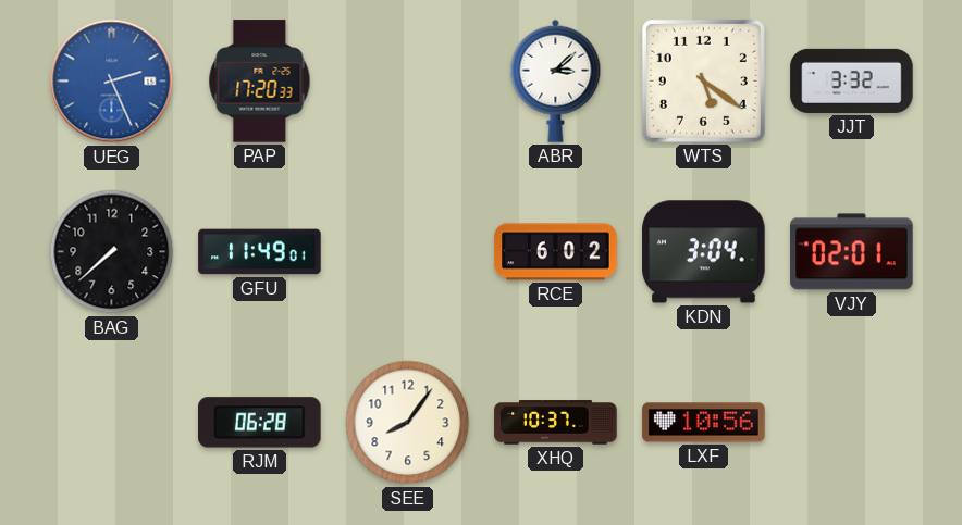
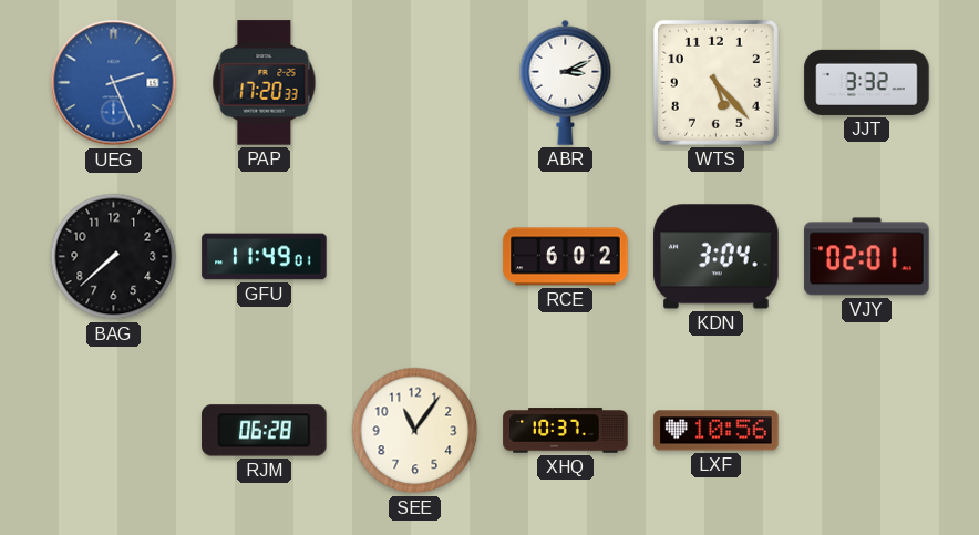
ABR: 3:08 -> 3:11
WTS: 5:21 -> 5:23
SEE: 8:06 -> 11:06
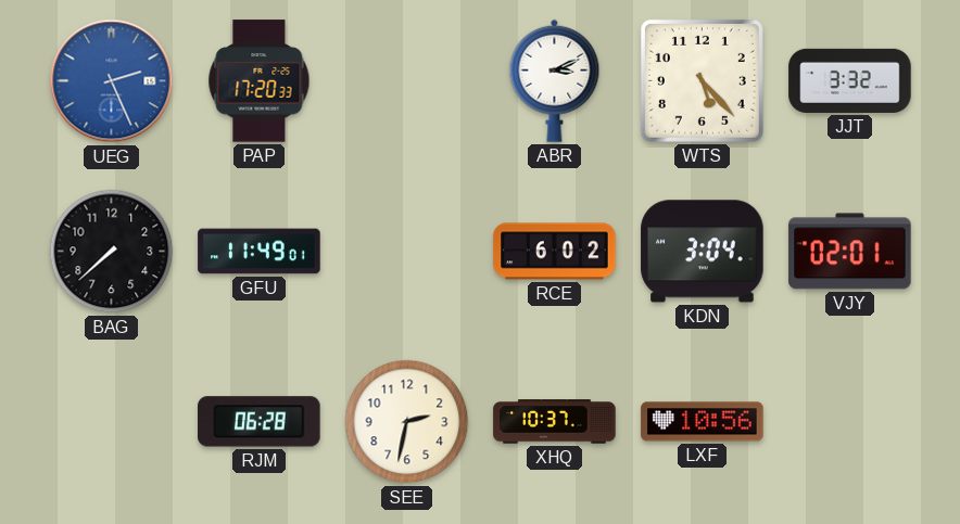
SEE: 11:06 -> 2:32
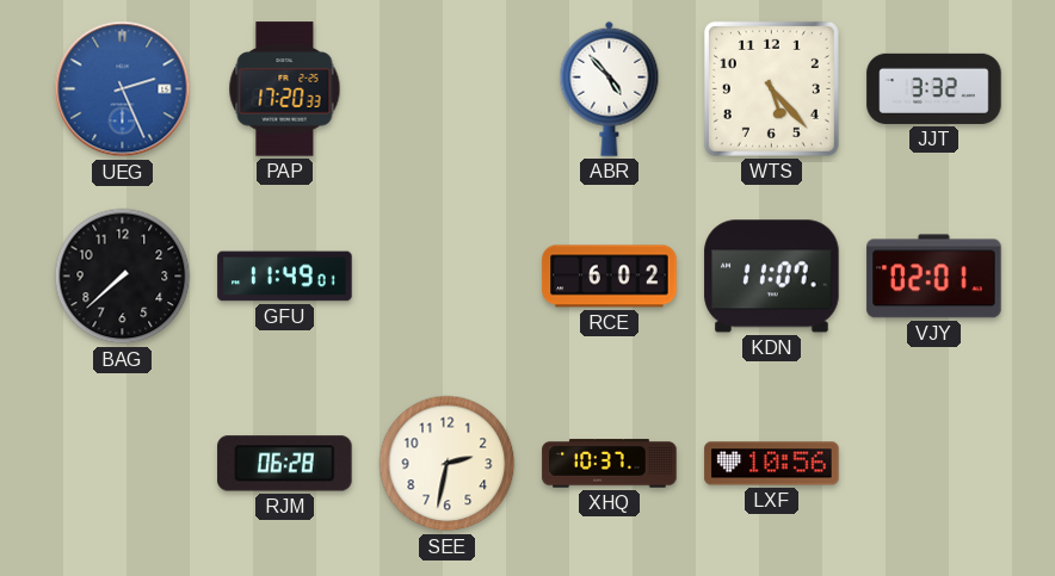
ABR: 3:11 -> 4:53
KDN: 3:04 -> 11:07
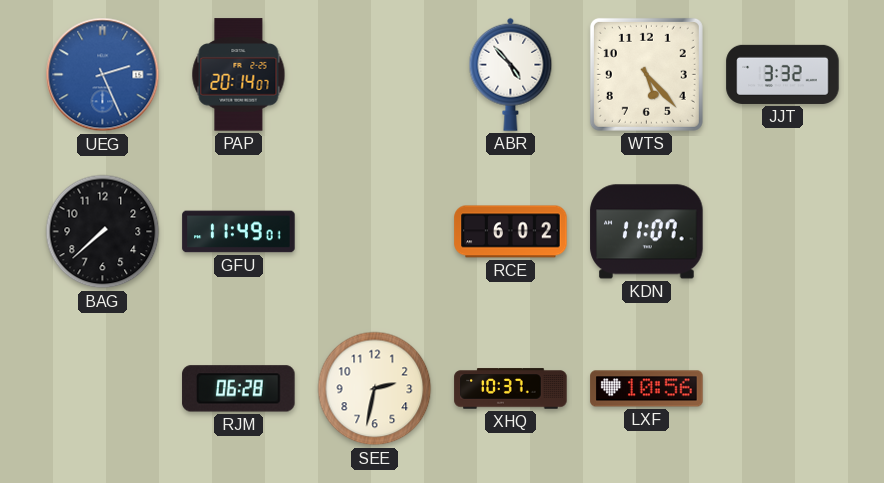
PAP: 17:20 -> 20:14
VJY: 02:01 -> none
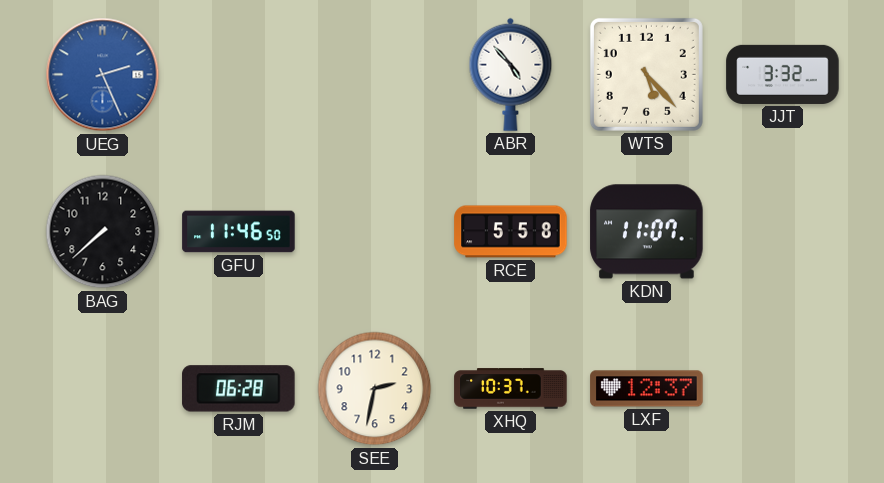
PAP: 20:14 -> none
GFU: 11:49 -> 11:46
RCE: 6:02 -> 5:58
LXF: 10:56 -> 12:37
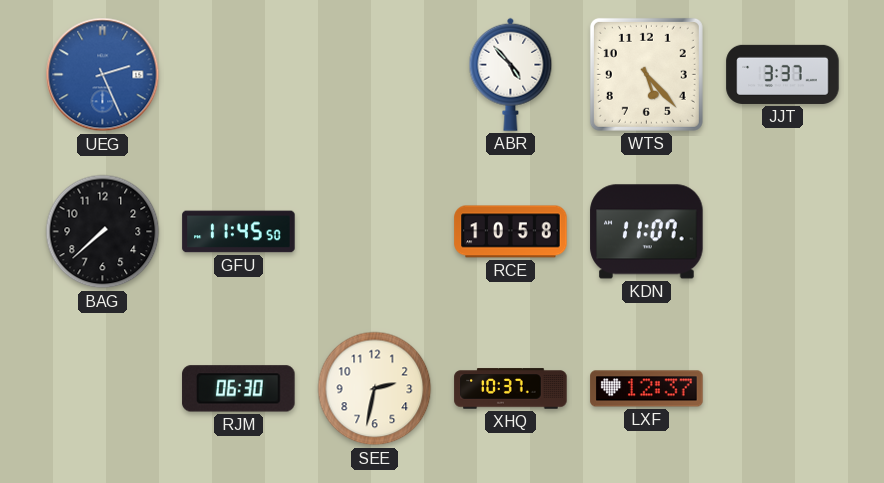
JJT: 3:32 -> 3:37
GFU: 11:46 -> 11:45
RCE: 5:58 -> 10:58
RJM: 06:28 -> 06:30
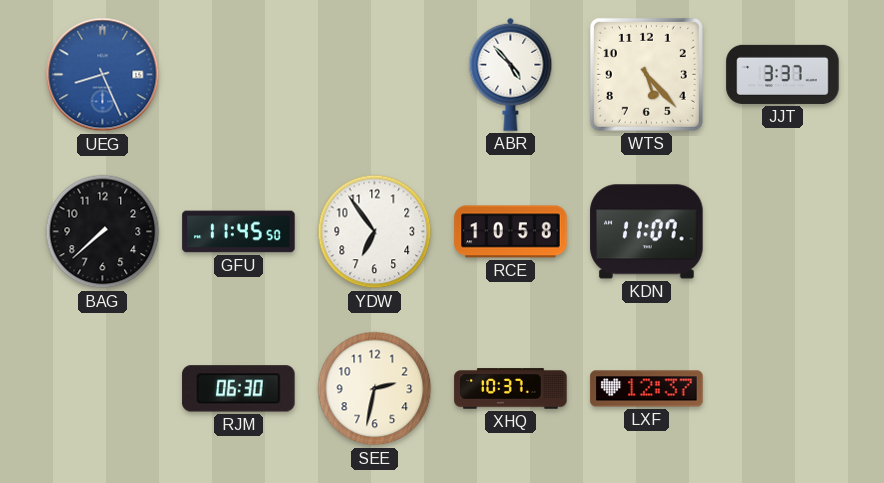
UEG: 2:26 -> 8:26
YDW: none -> 6:54
